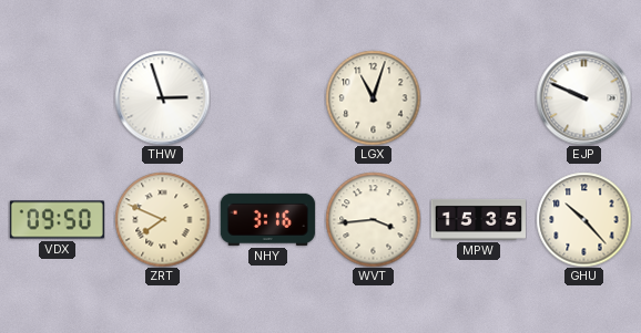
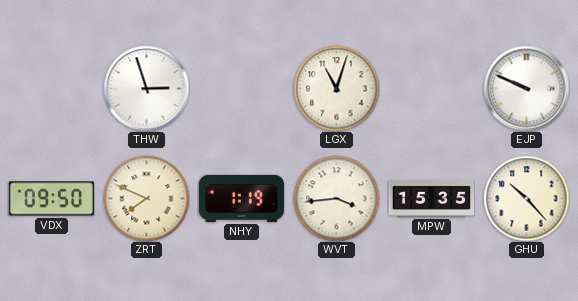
NHY: 3:16 -> 1:19
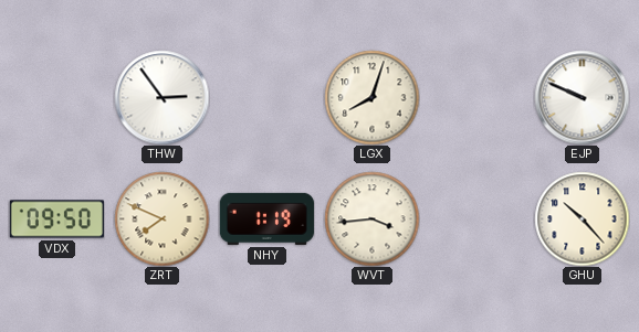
THW: 2:57 -> 2:54
LGX: 11:03 -> 8:03
MPW: 15:35 -> none
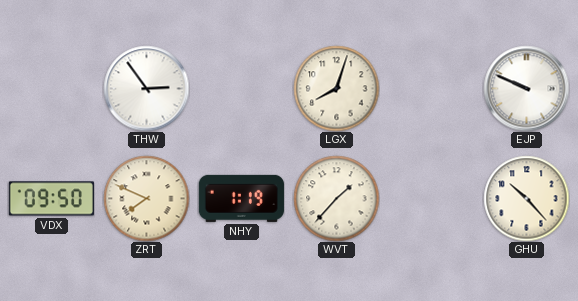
WVT: 3:44 -> 1:37
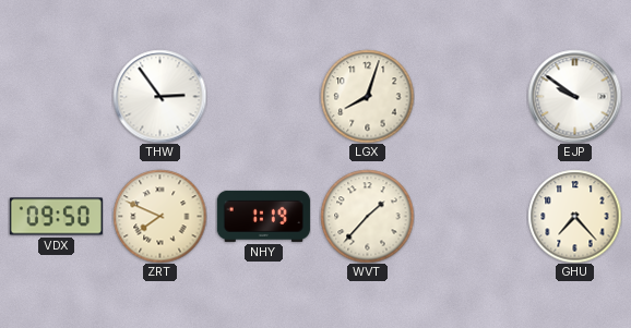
EJP: 9:49 -> 9:51
GHU: 10:23 -> 7:23
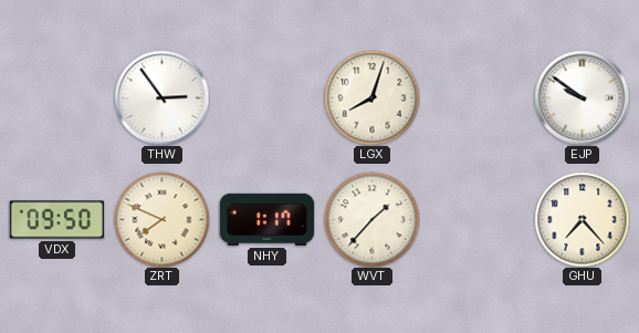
NHY: 1:19 -> 1:17
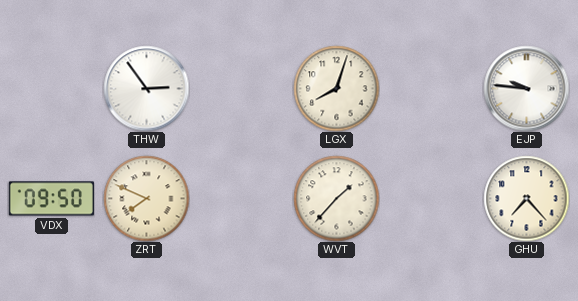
EJP: 9:51 -> 9:46
NHY: 1:17 -> none
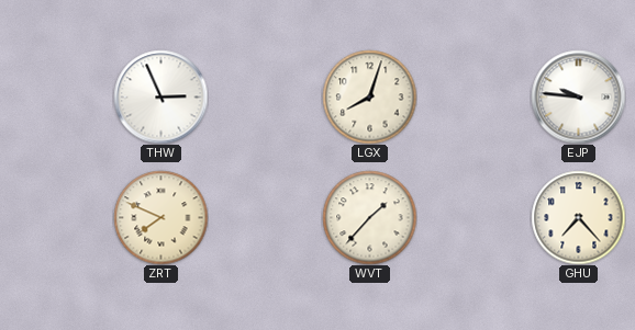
THW: 2:54 -> 2:56
VDX: 09:50 -> none
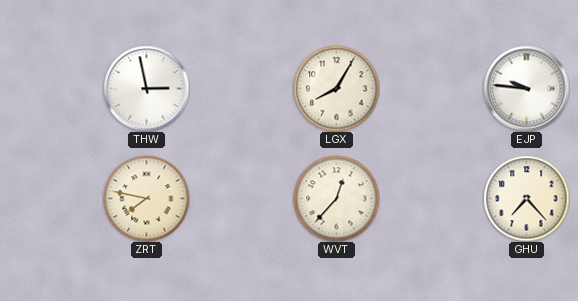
THW: 2:56 -> 2:58
LGX: 8:03 -> 8:05
ZRT: 7:49 -> 7:47
WVT: 1:37 -> 12:37
